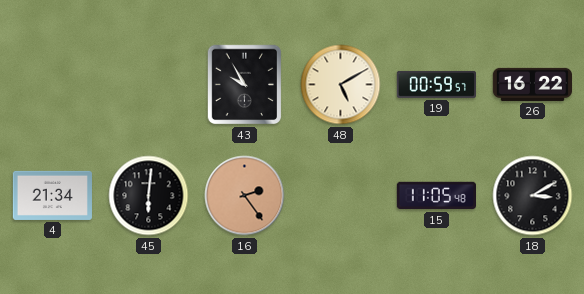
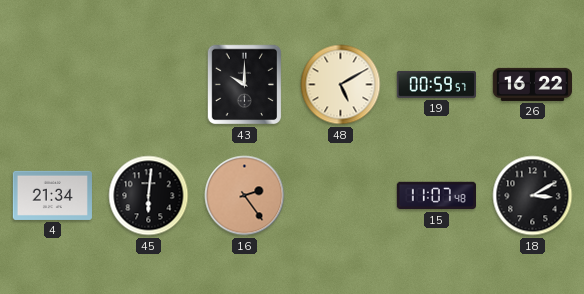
43: 9:55 -> 10:00
15: 11:05 -> 11:07
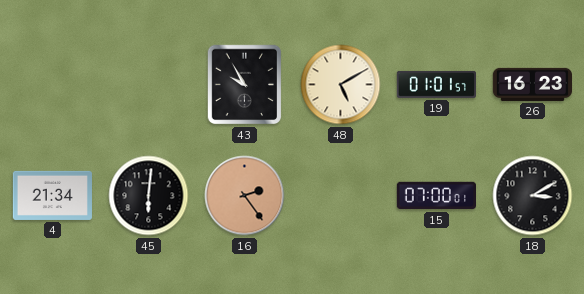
43: 10:00 -> 9:55
19: 00:59 -> 01:01
26: 16:22 -> 16:23
15: 11:07 -> 07:00
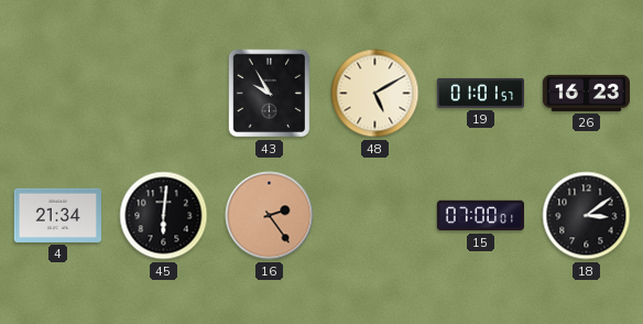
18: 3:10 -> 3:09
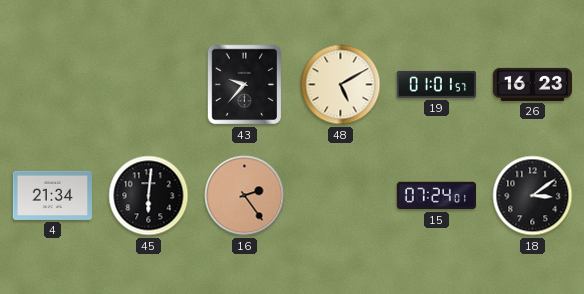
43: 9:55 -> 9:37
15: 07:00 -> 07:24
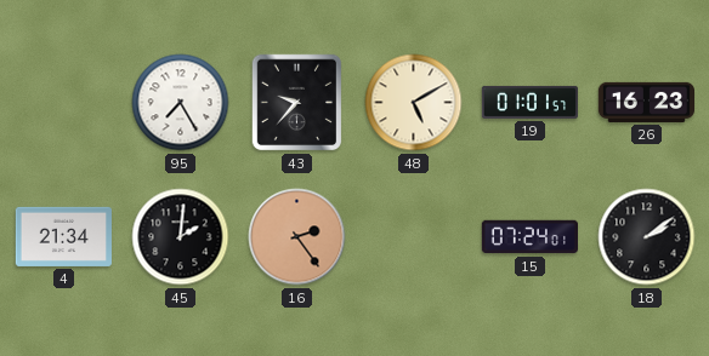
95: none -> 7:25
45: 6:01 -> 2:01
18: 3:09 -> 2:09
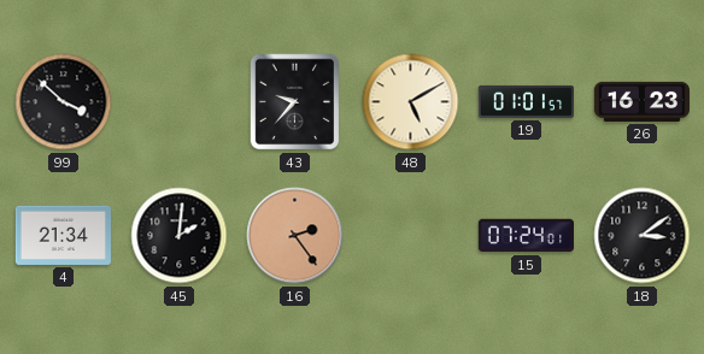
99: none -> 3:52
95: 7:25 -> none
18: 2:09 -> 3:09
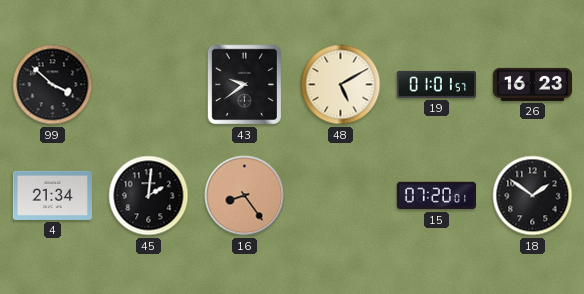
43: 9:37 -> 9:39
16: 2:24 -> 8:24
15: 07:24 -> 07:20
18: 3:09 -> 1:51
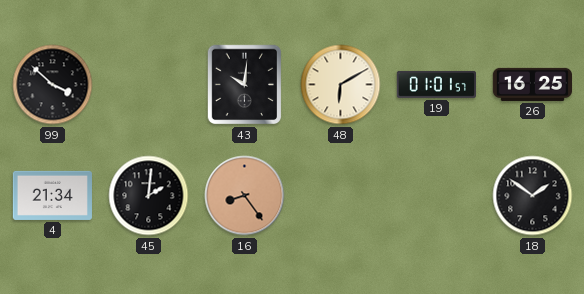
43: 9:39 -> 10:01
48: 5:10 -> 6:10
26: 16:23 -> 16:25
15: 07:20 -> none
